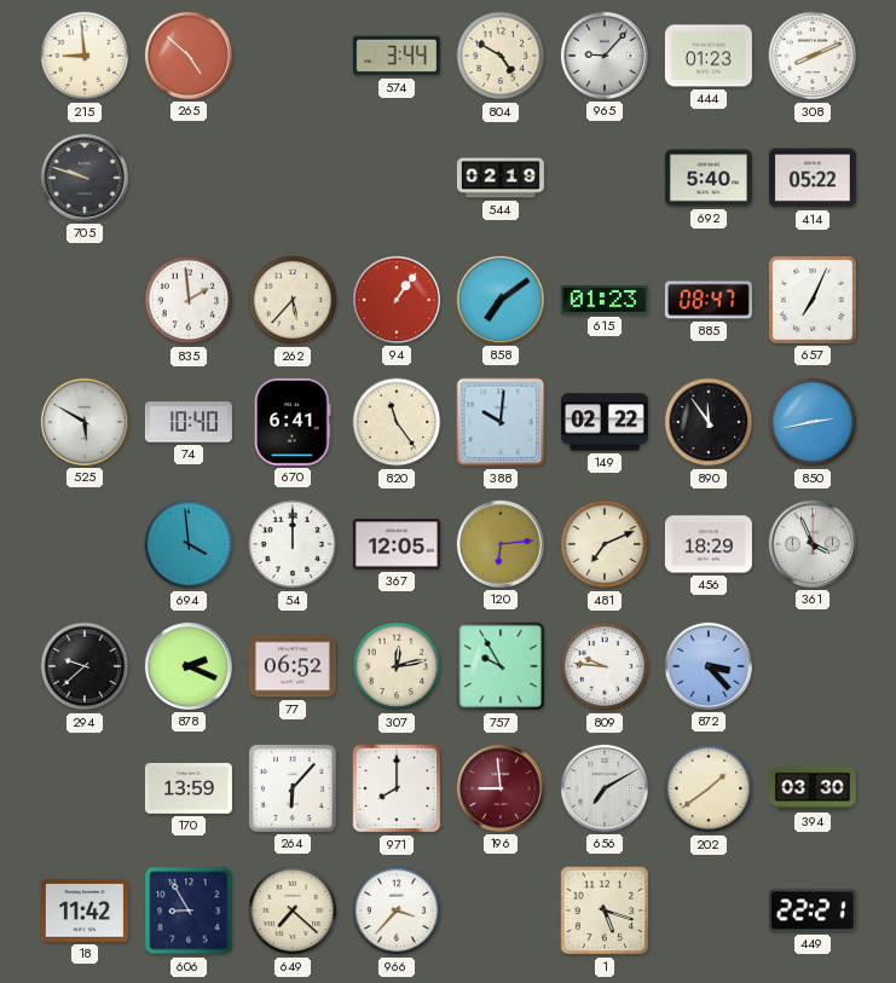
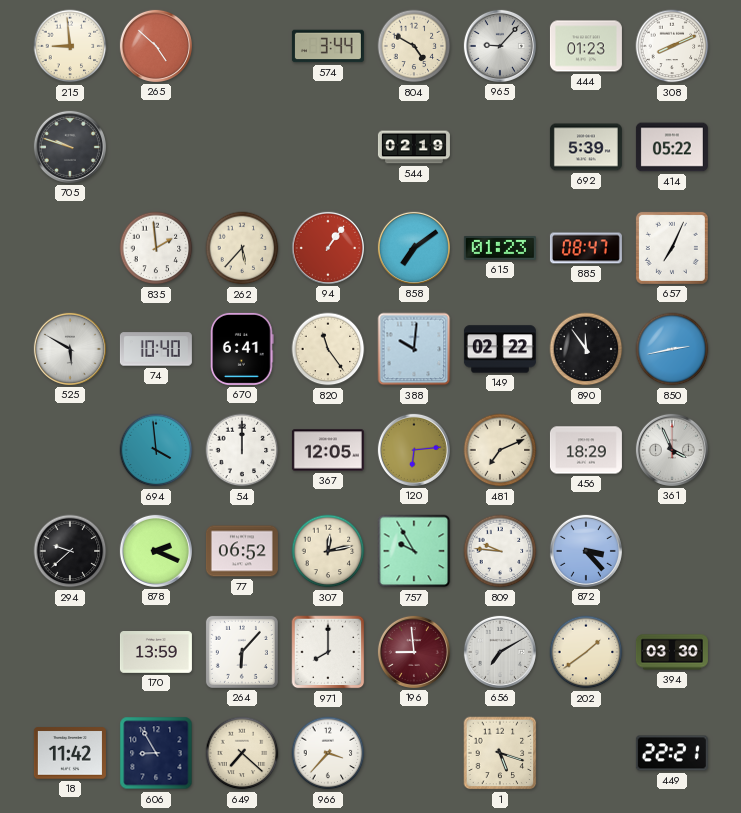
692: 5:40 -> 5:39
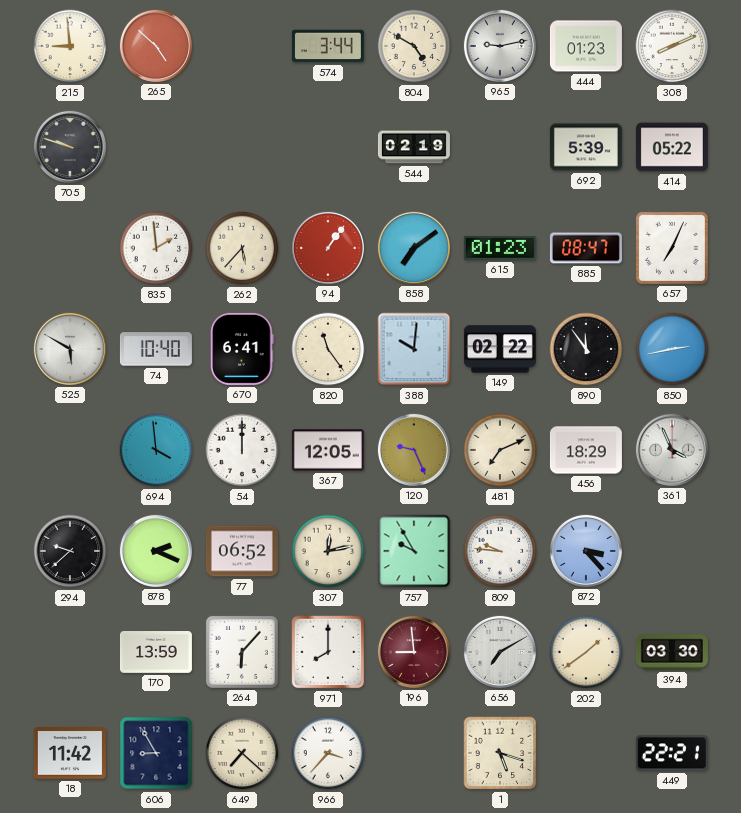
965: 9:07 -> 9:13
120: 6:14 -> 9:26
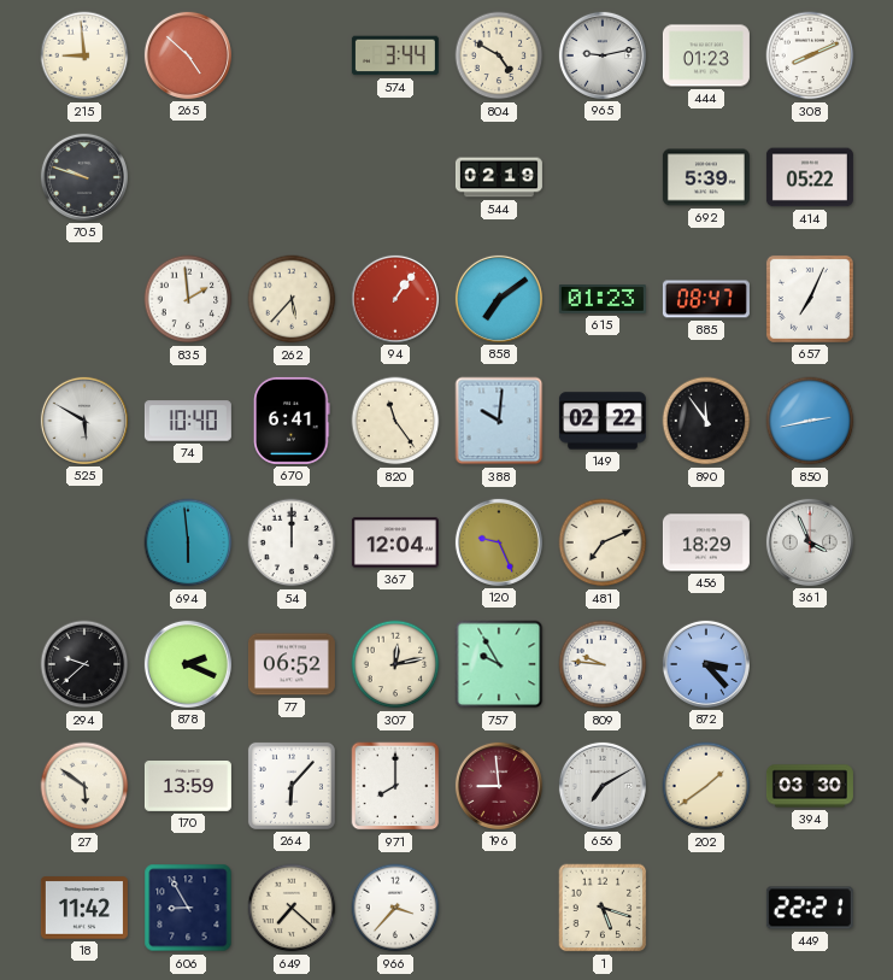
694: 3:59 -> 5:59
367: 12:05 -> 12:04
27: none -> 5:51
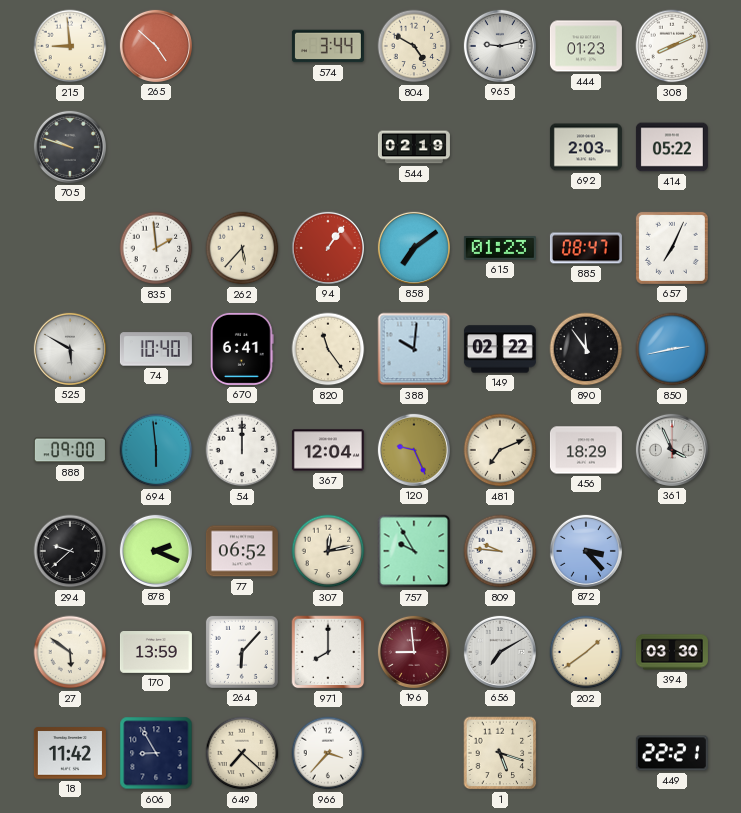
692: 5:39 -> 2:03
888: none -> 09:00
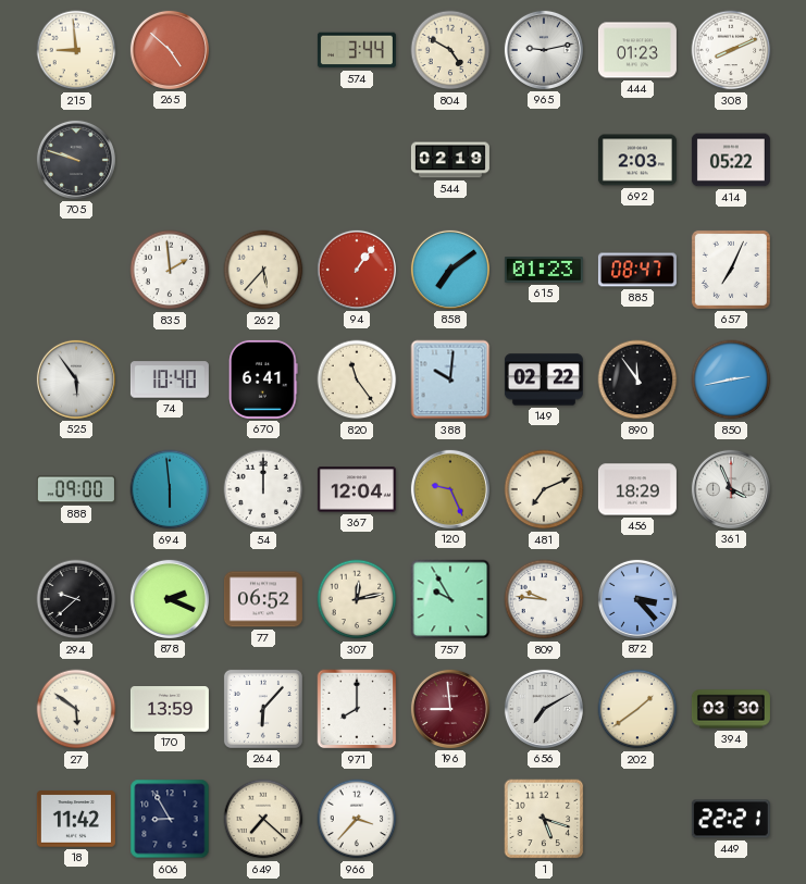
525: 5:50 -> 5:54
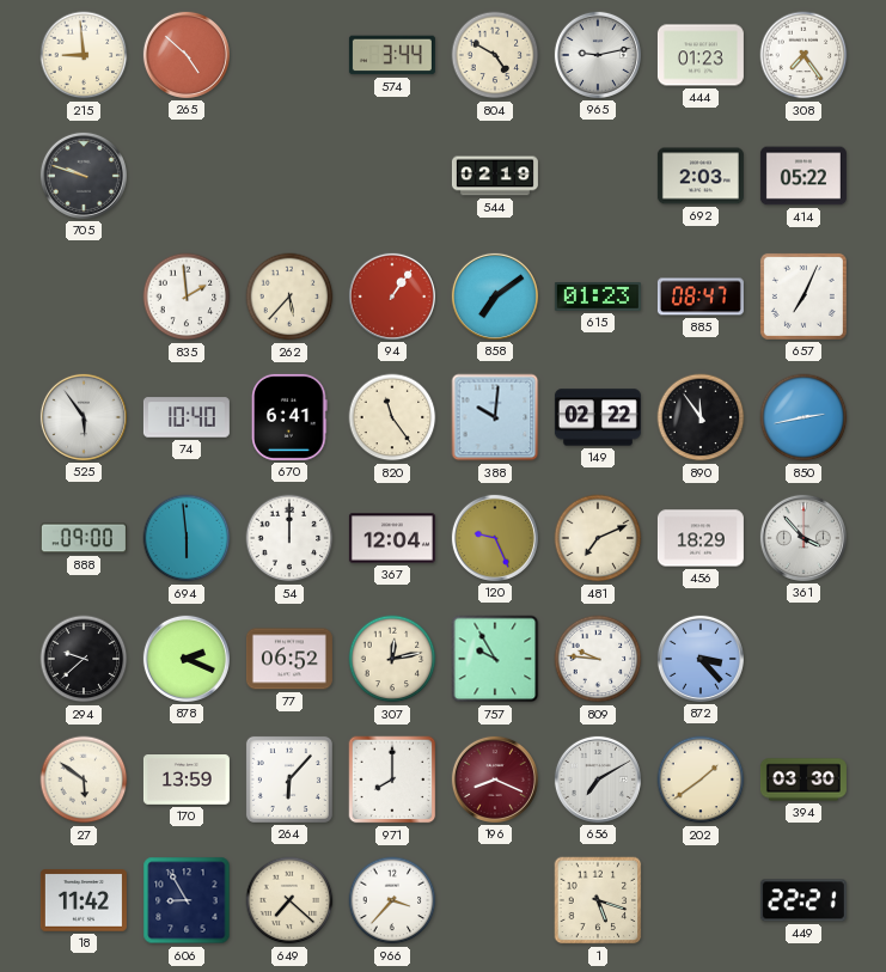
308: 8:11 -> 7:24
361: 3:56 -> 3:53
196: 8:59 -> 8:19
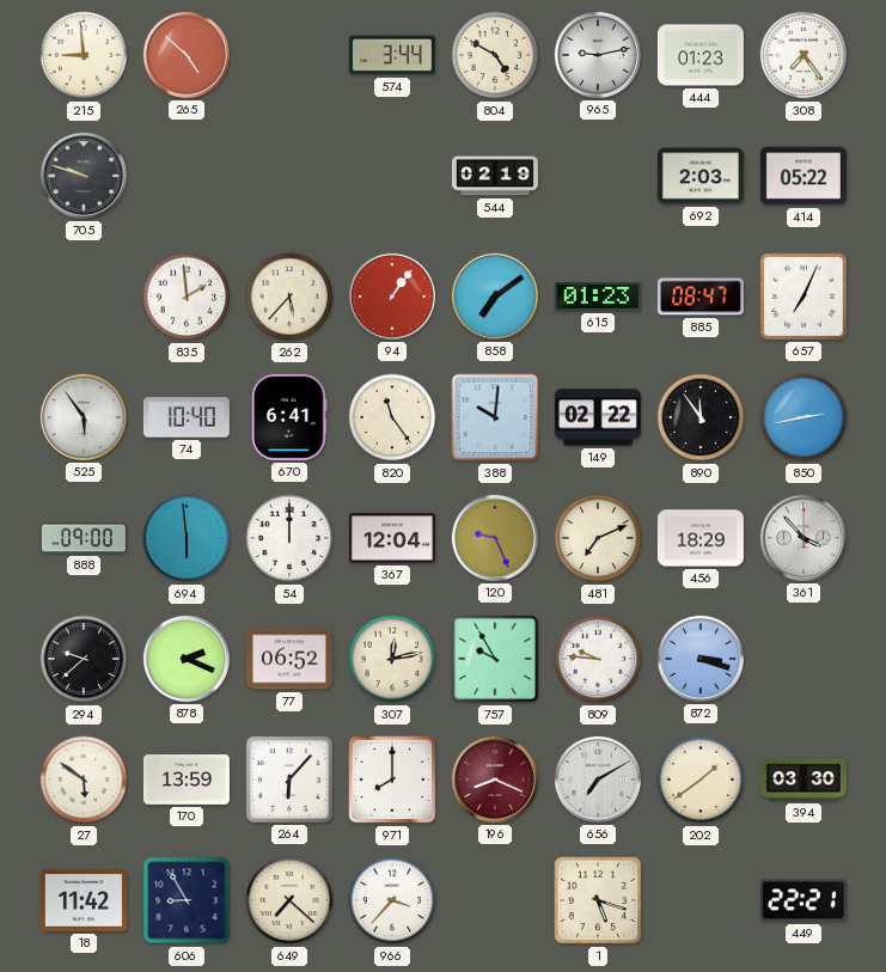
872: 3:23 -> 3:18
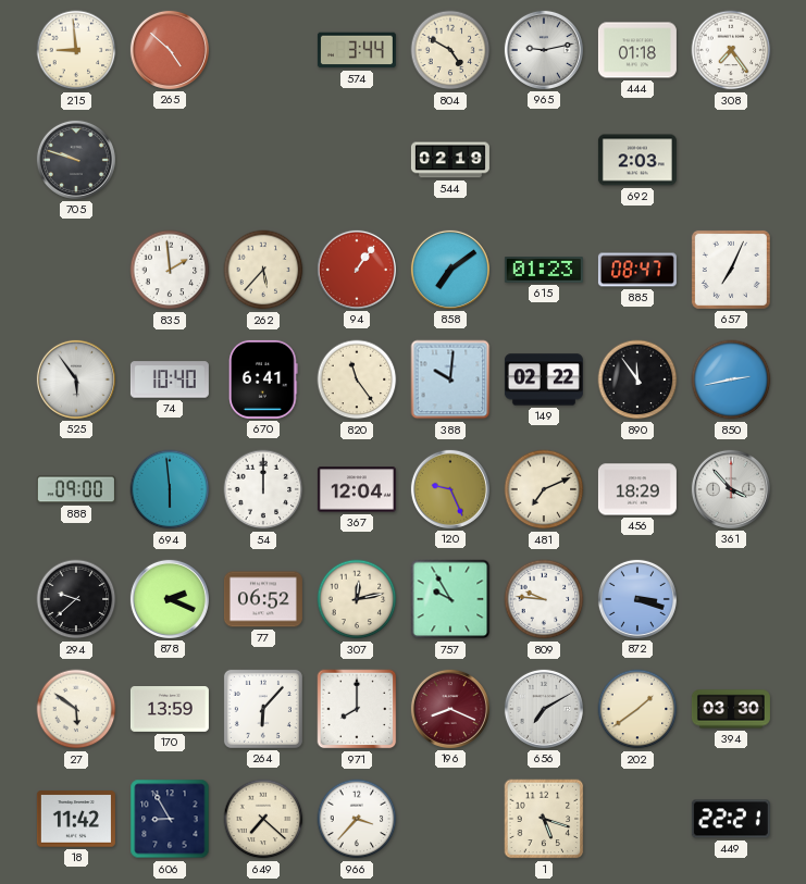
444: 01:23 -> 01:18
414: 05:22 -> none
